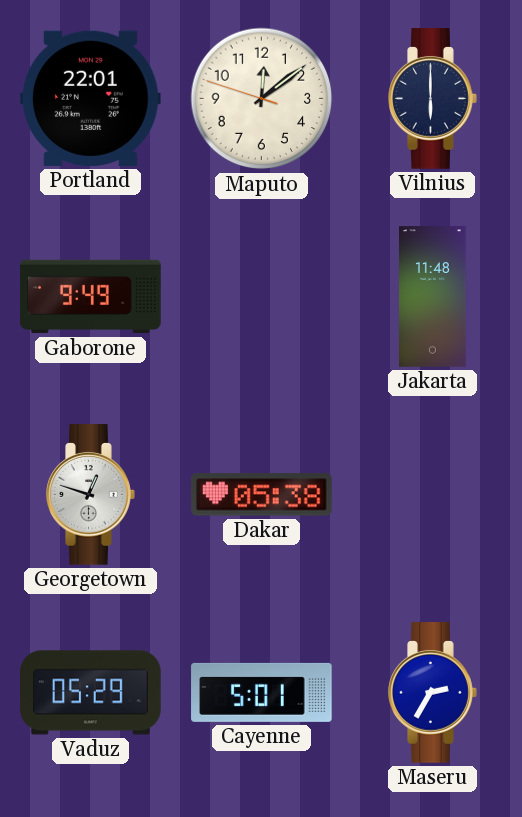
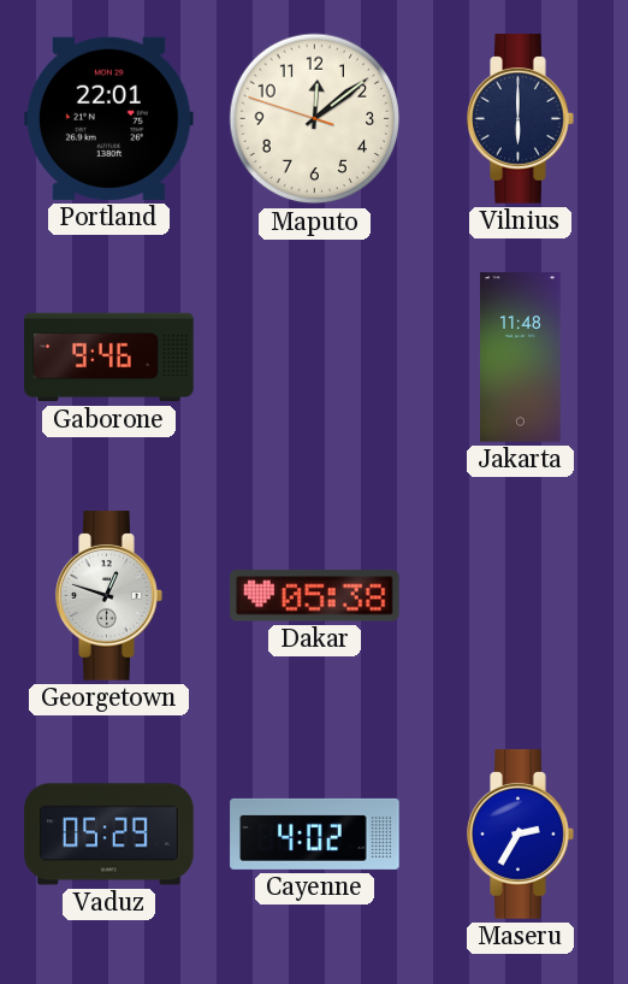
Gaborone: 9:49 -> 9:46
Cayenne: 5:01 -> 4:02
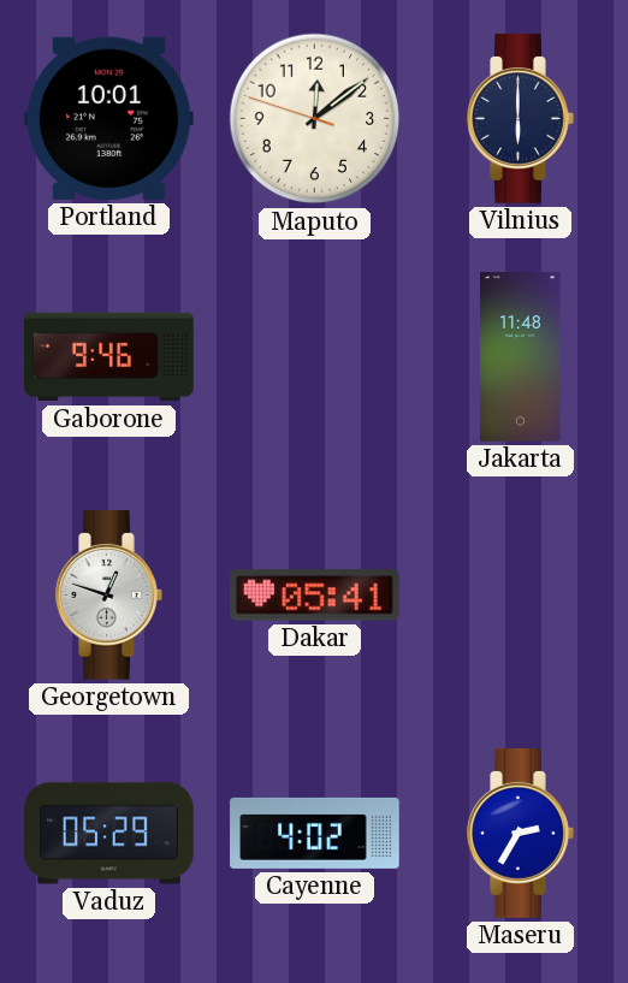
Portland: 22:01 -> 10:01
Dakar: 05:38 -> 05:41
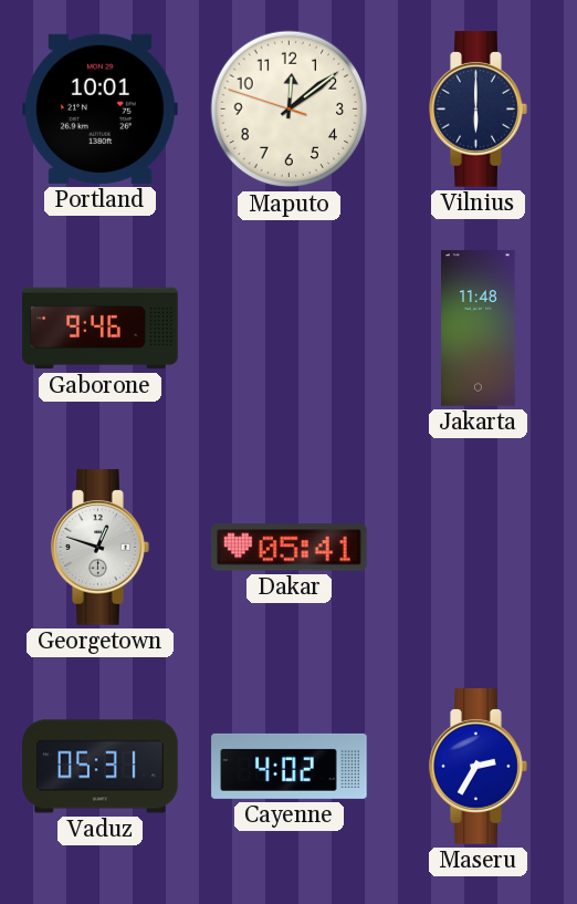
Vaduz: 05:29 -> 05:31
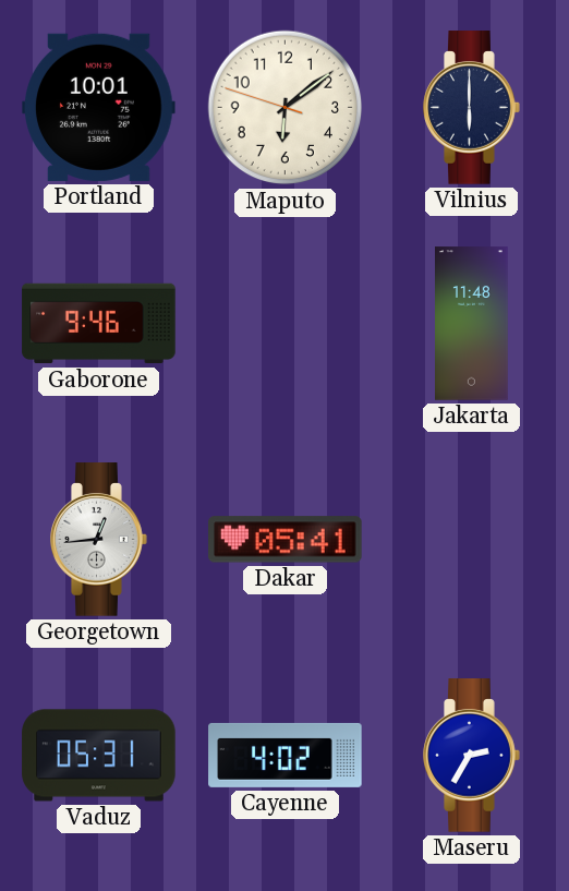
Maputo: 12:08 -> 6:08
Georgetown: 12:48 -> 12:44
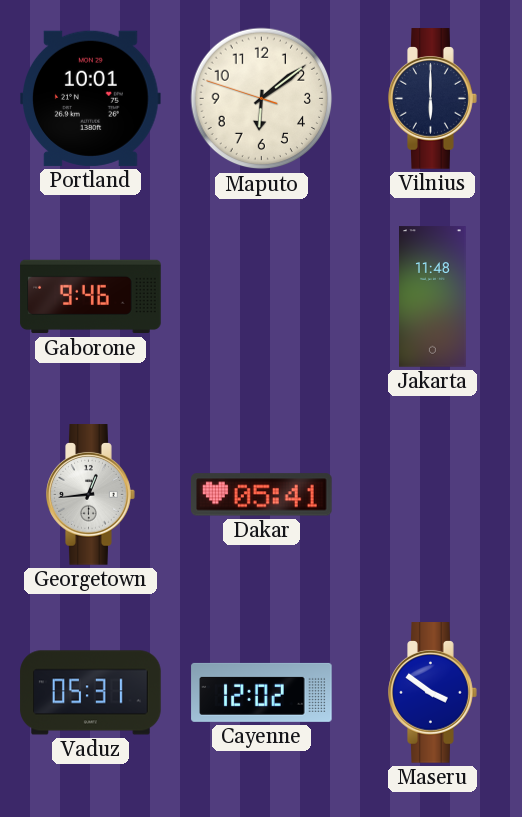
Cayenne: 4:02 -> 12:02
Maseru: 2:35 -> 3:51
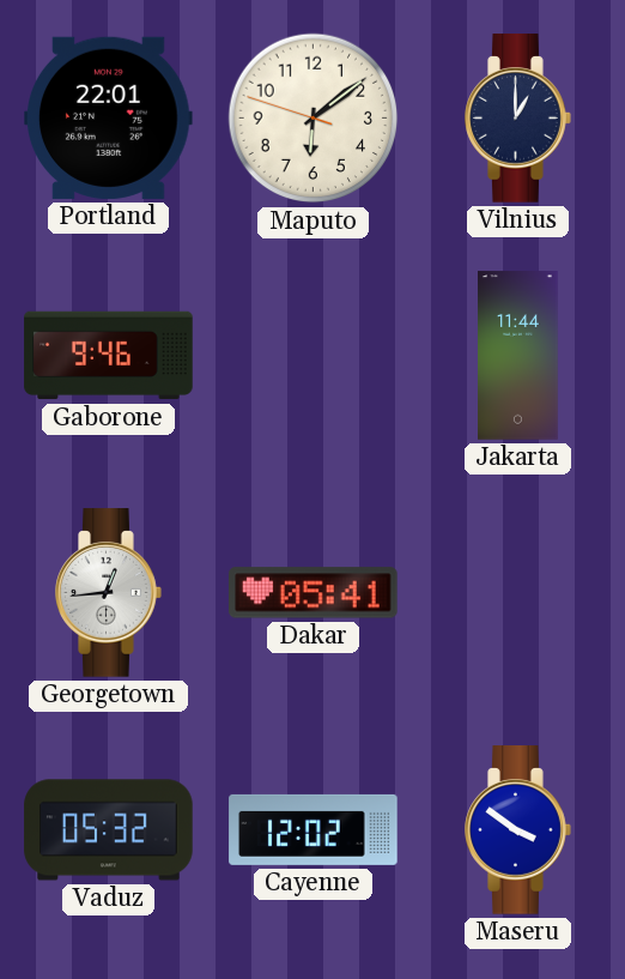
Portland: 10:01 -> 22:01
Vilnius: 6:00 -> 1:00
Jakarta: 11:48 -> 11:44
Vaduz: 05:31 -> 05:32
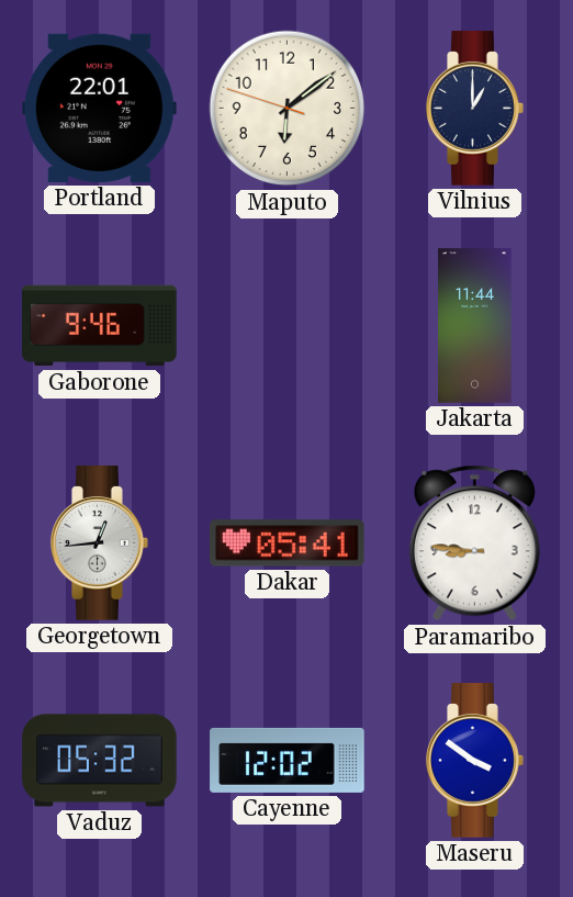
Paramaribo: none -> 8:46
